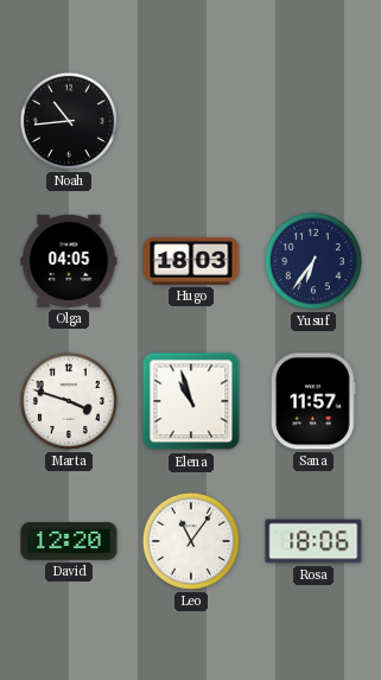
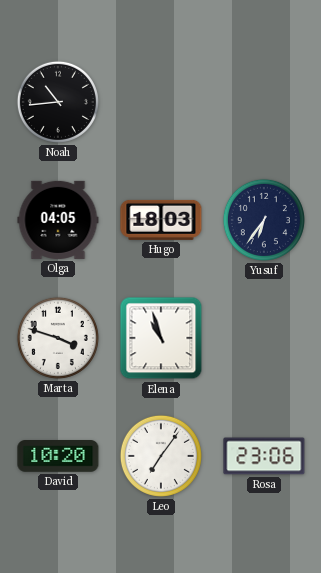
Sana: 11:57 -> none
David: 12:20 -> 10:20
Leo: 11:06 -> 7:06
Rosa: 18:06 -> 23:06
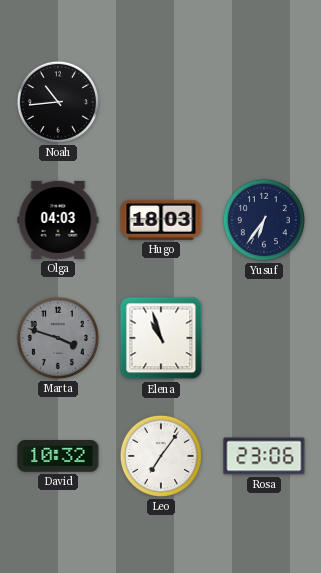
Olga: 04:05 -> 04:03
Marta dial: white -> grey
David: 10:20 -> 10:32
